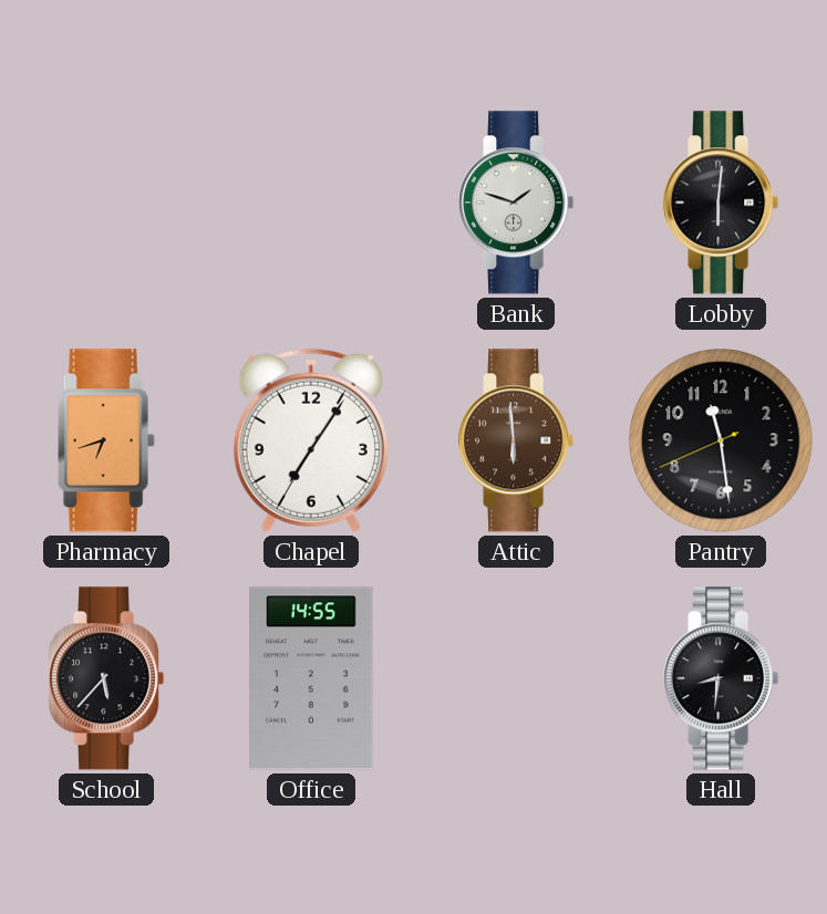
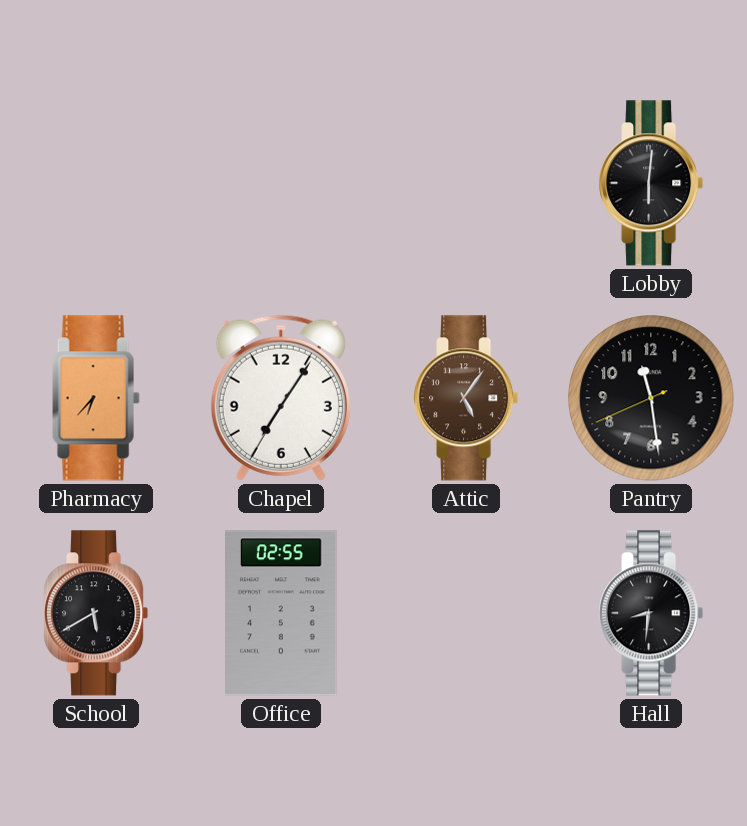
Bank: 1:48 -> none
Pharmacy: 6:42 -> 6:37
Attic: 5:59 -> 5:06
School: 5:37 -> 5:40
Office: 14:55 -> 02:55
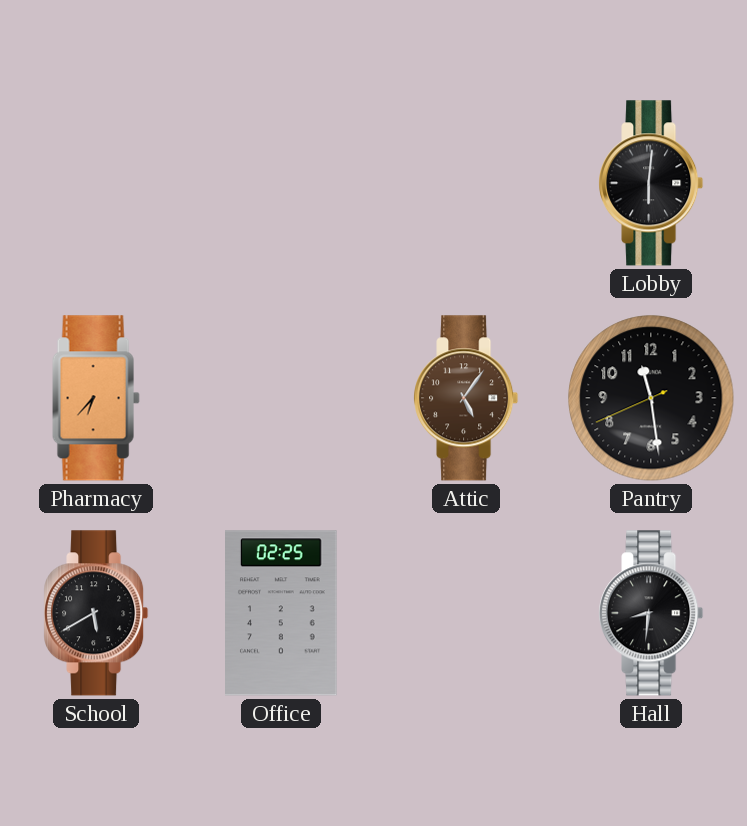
Chapel: 7:05 -> none
Office: 02:55 -> 02:25
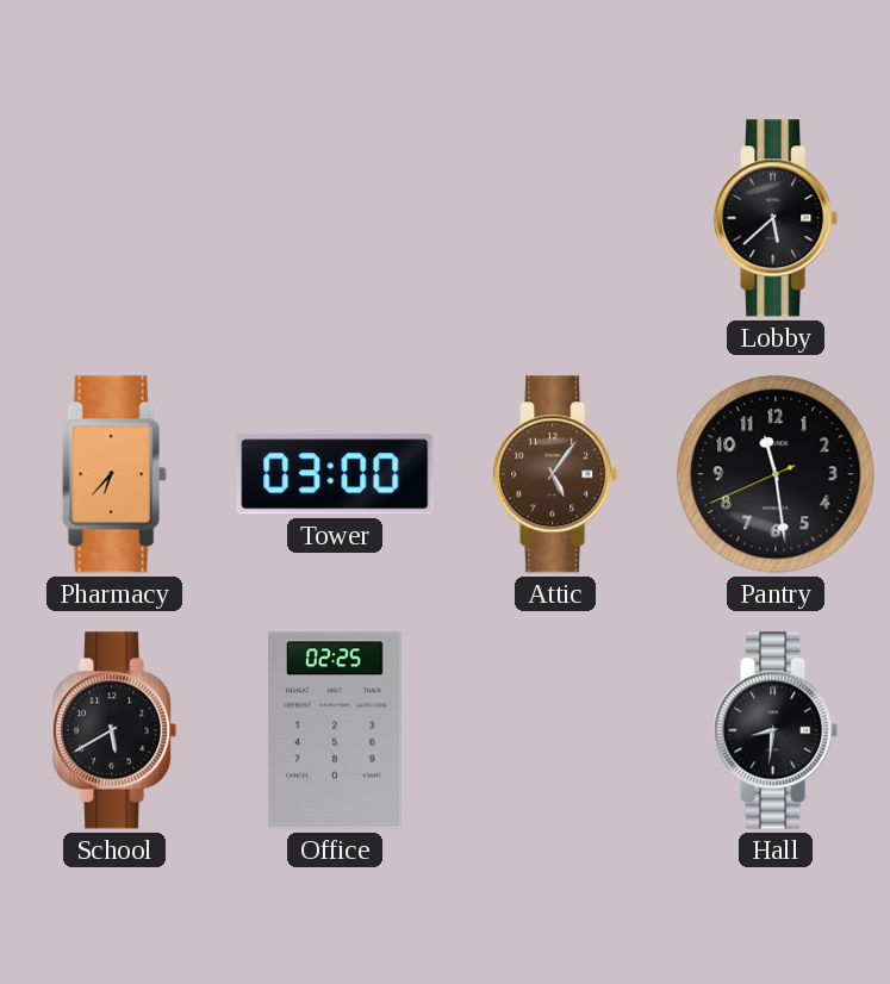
Lobby: 6:01 -> 5:38
Tower: none -> 03:00
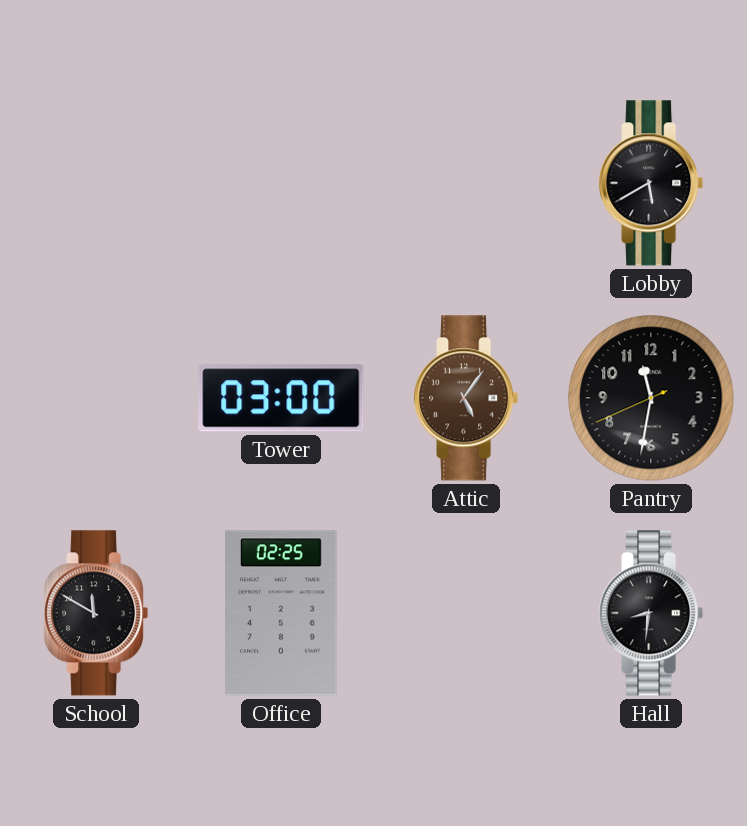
Lobby: 5:38 -> 5:40
Pharmacy: 6:37 -> none
Pantry: 11:28 -> 11:31
School: 5:40 -> 11:50
